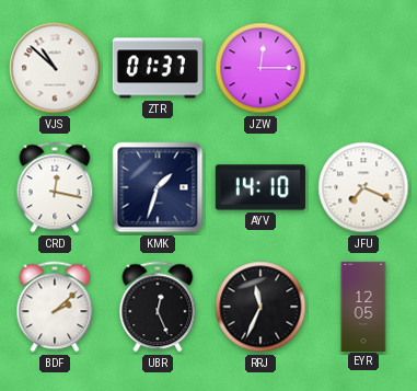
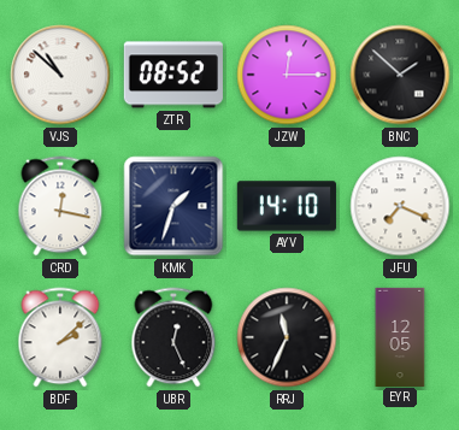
ZTR: 01:37 -> 08:52
BNC: none -> 1:52
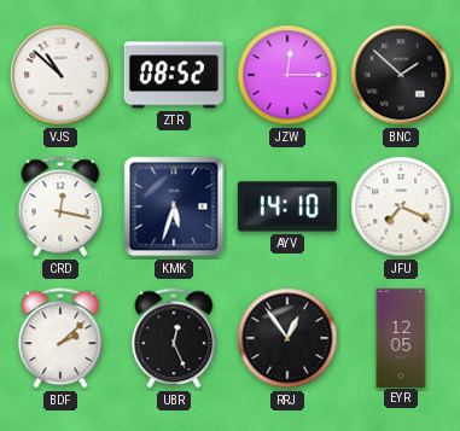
KMK: 1:33 -> 5:33
RRJ: 11:34 -> 12:54
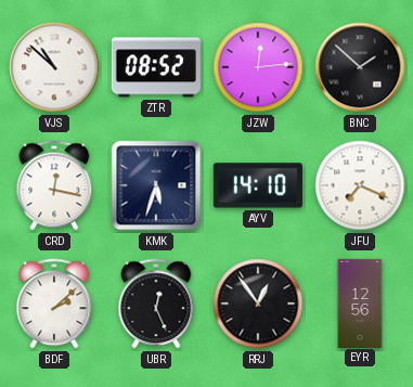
JZW: 12:15 -> 12:14
EYR: 12:05 -> 12:56
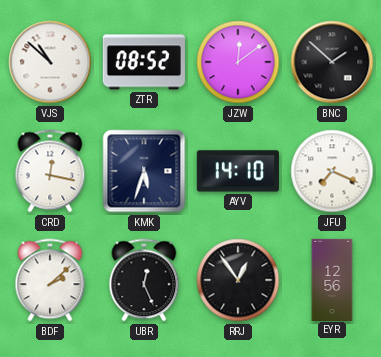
JZW: 12:14 -> 12:09
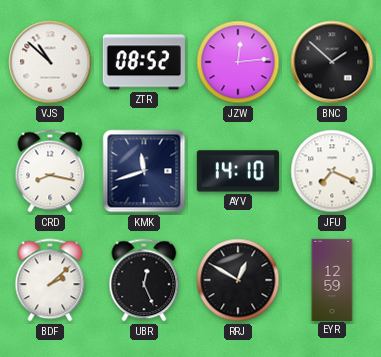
JZW: 12:09 -> 12:14
CRD: 12:17 -> 8:17
KMK: 5:33 -> 11:42
RRJ: 12:54 -> 12:50
EYR: 12:56 -> 12:59
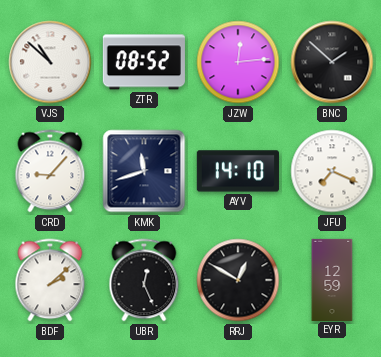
CRD: 8:17 -> 9:07
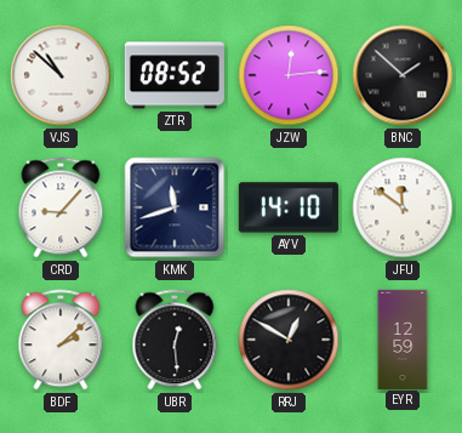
JFU: 7:19 -> 11:51
UBR: 12:26 -> 12:29
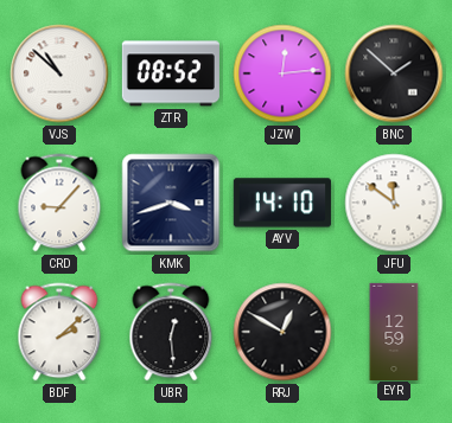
KMK: 11:42 -> 3:42
